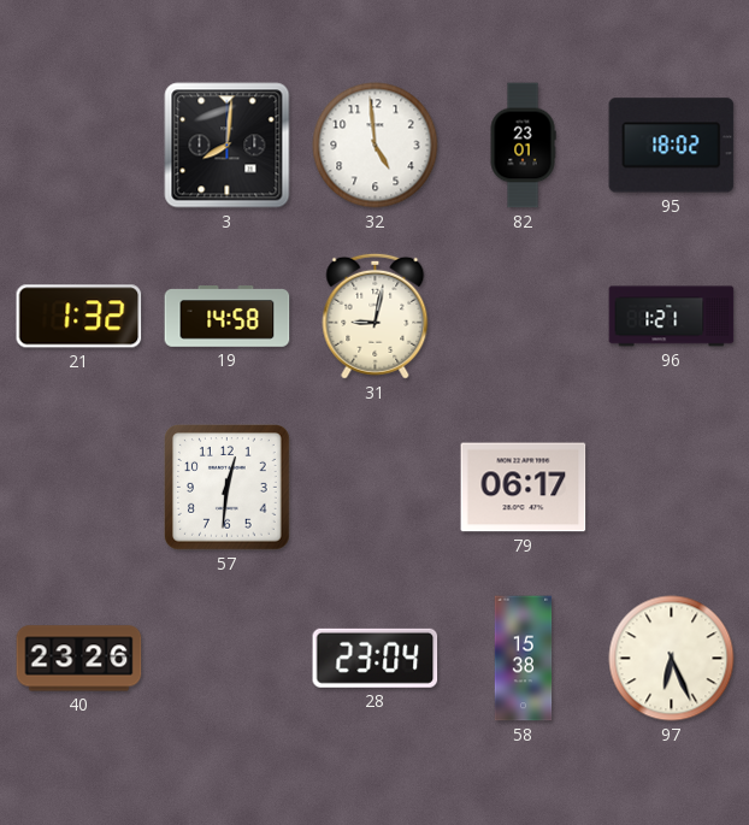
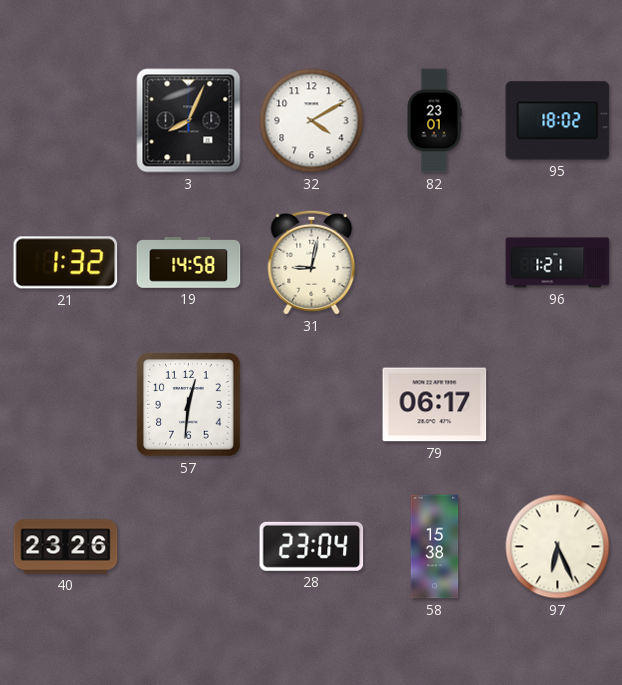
3: 8:01 -> 8:04
32: 4:59 -> 4:10
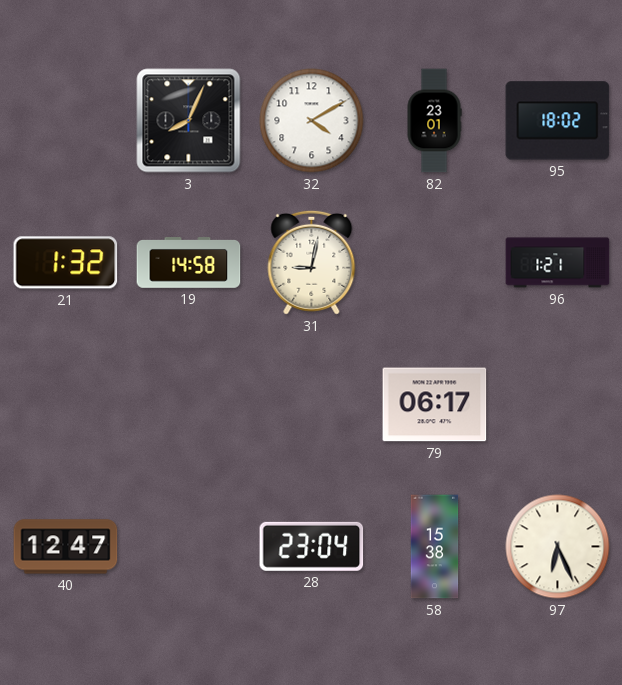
57: 12:31 -> none
40: 23:26 -> 12:47
